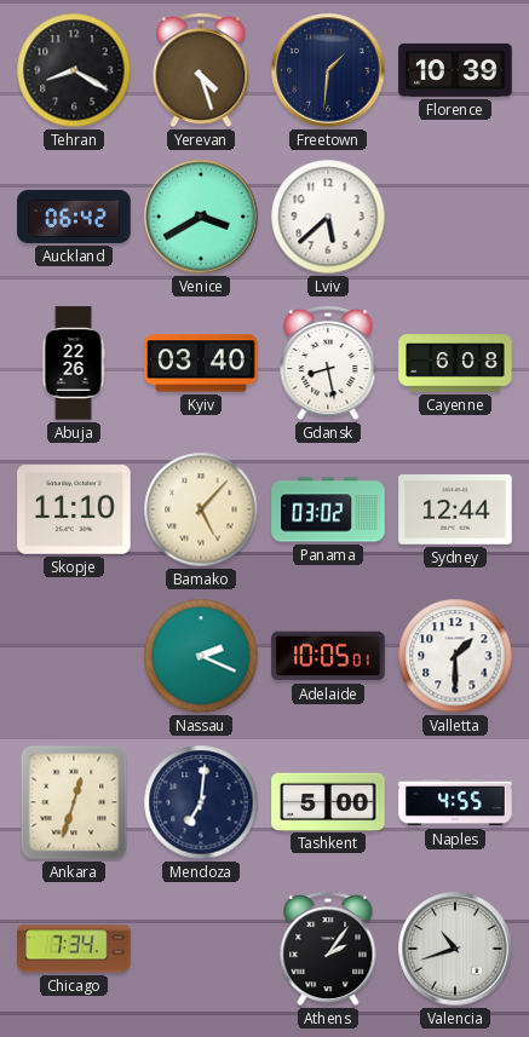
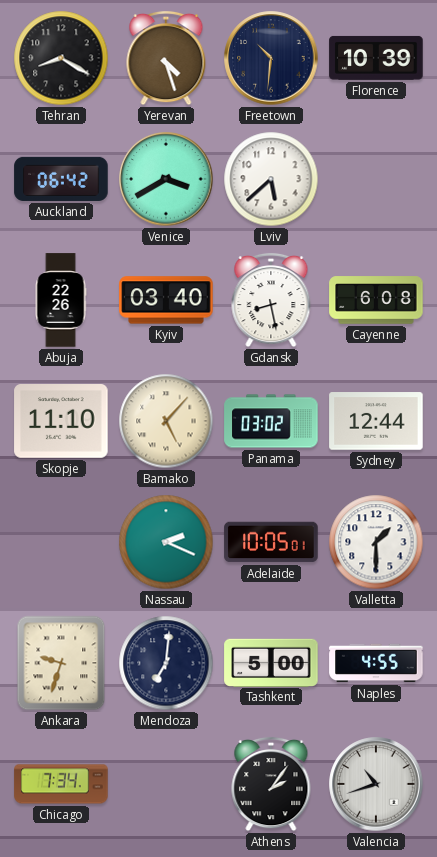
Freetown: 1:31 -> 10:31
Ankara: 12:33 -> 9:33
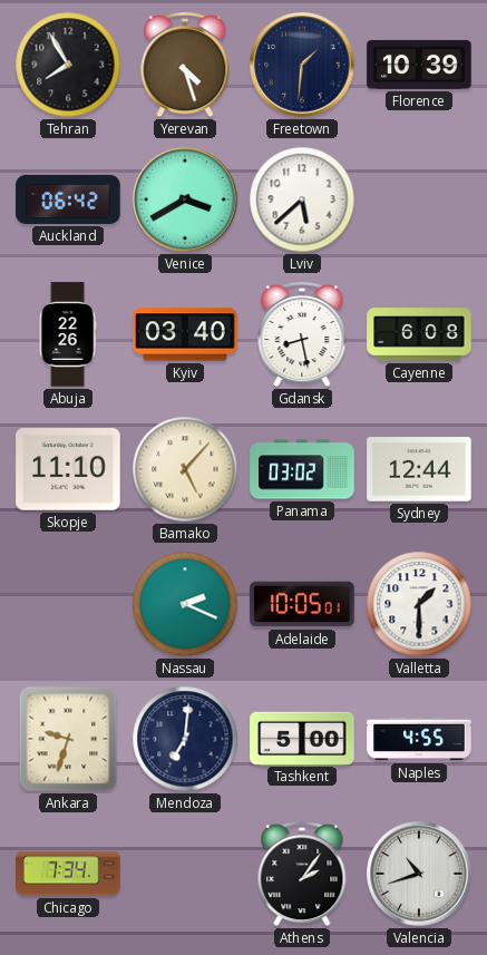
Tehran: 8:20 -> 7:55
Freetown: 10:31 -> 1:31
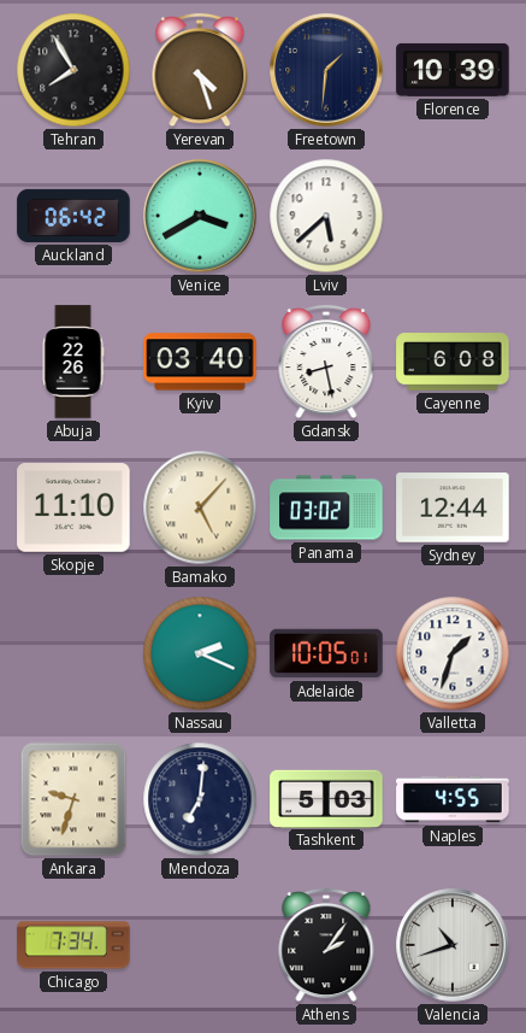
Valletta: 1:30 -> 1:33
Tashkent: 5:00 -> 5:03
